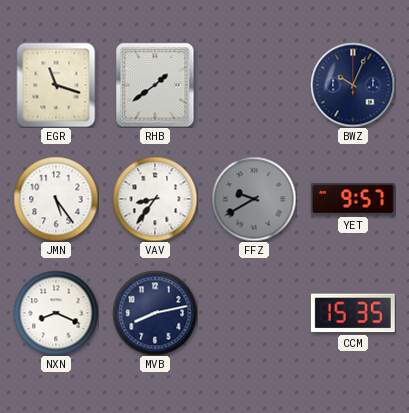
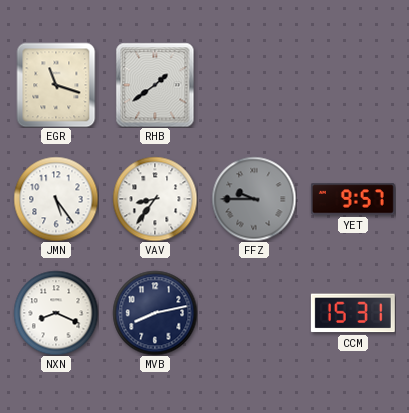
BWZ: 10:04 -> none
FFZ: 9:40 -> 9:45
CCM: 15:35 -> 15:31
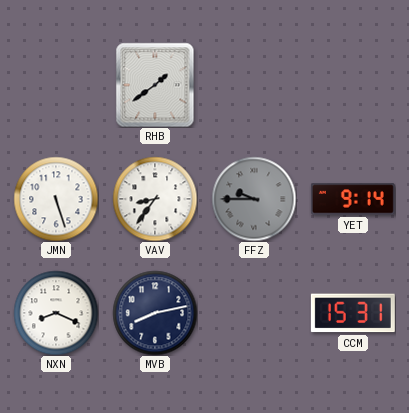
EGR: 11:18 -> none
JMN: 5:24 -> 5:27
YET: 9:57 -> 9:14
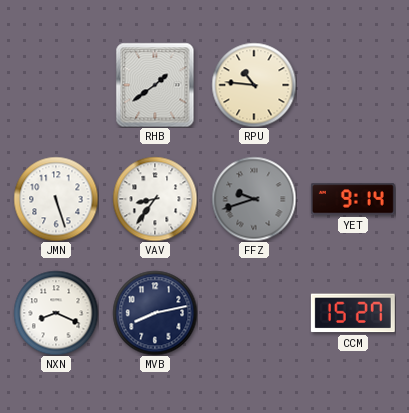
RPU: none -> 10:46
FFZ: 9:45 -> 9:42
CCM: 15:31 -> 15:27
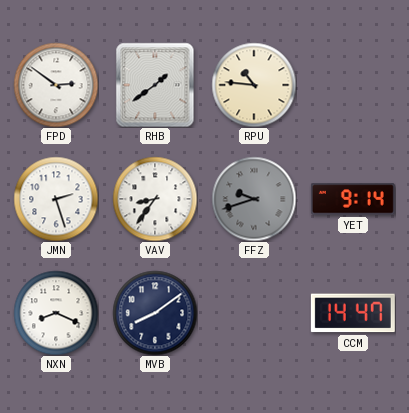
FPD: none -> 2:51
JMN: 5:27 -> 2:27
MVB: 8:13 -> 8:09
CCM: 15:27 -> 14:47
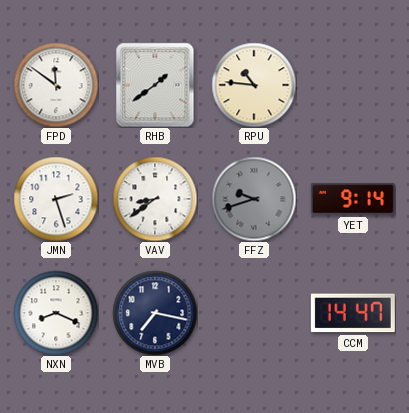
FPD: 2:51 -> 11:51
VAV: 8:36 -> 8:39
MVB: 8:09 -> 7:17
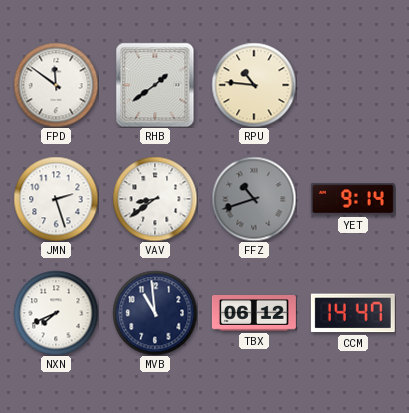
FFZ: 9:42 -> 10:42
NXN: 8:19 -> 7:41
MVB: 7:17 -> 10:59
TBX: none -> 06:12
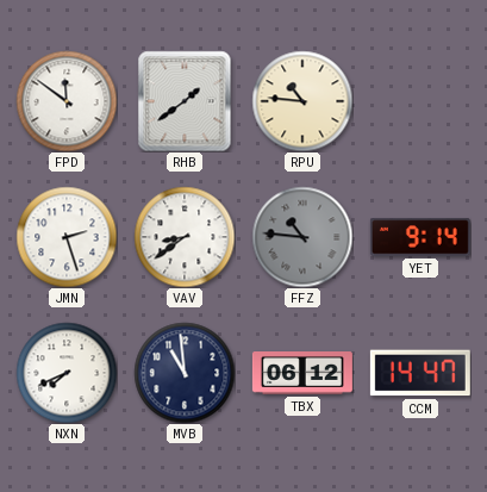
FFZ: 10:42 -> 10:46
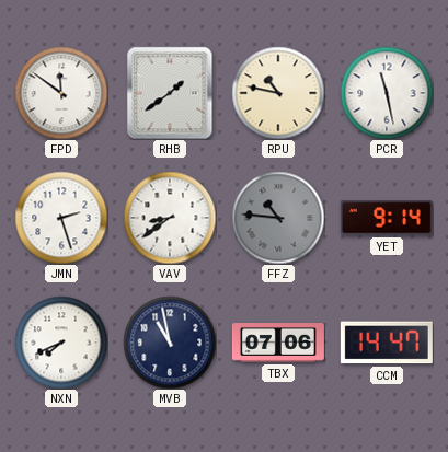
RPU: 10:46 -> 10:47
PCR: none -> 11:28
MVB: 10:59 -> 10:58
TBX: 06:12 -> 07:06
